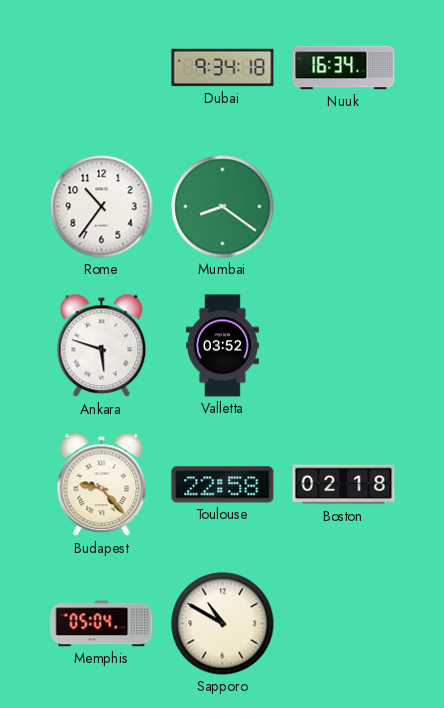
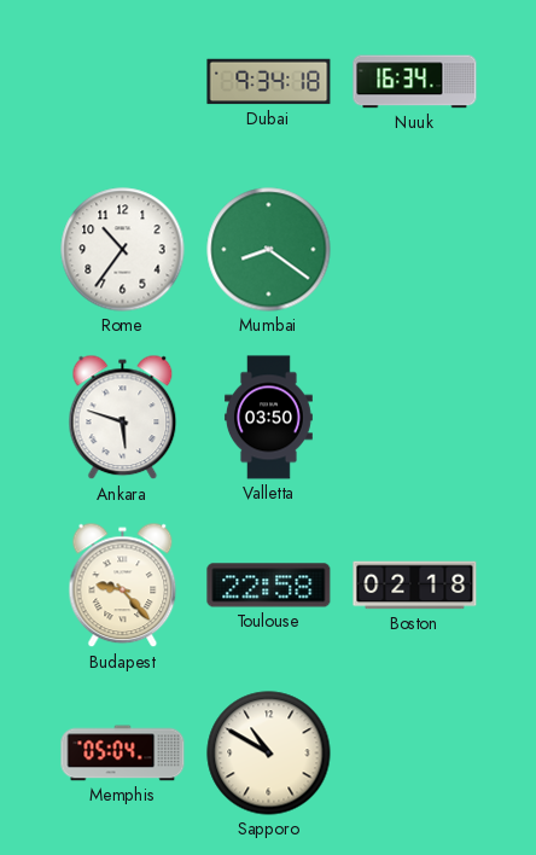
Valletta: 03:52 -> 03:50
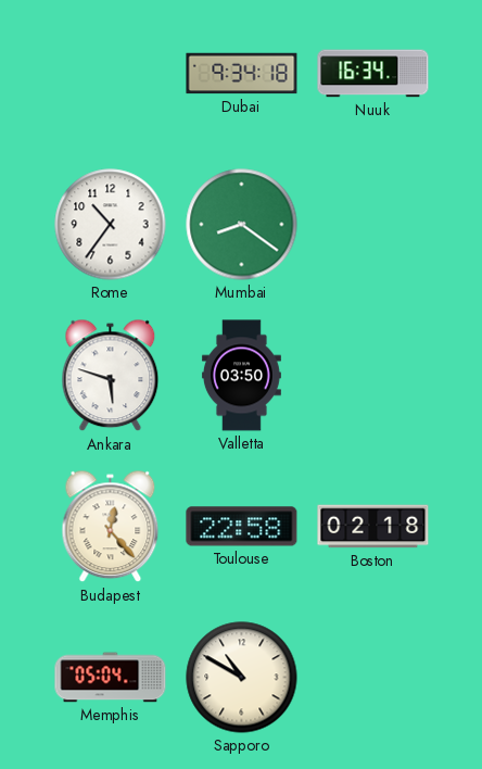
Budapest: 9:23 -> 12:23
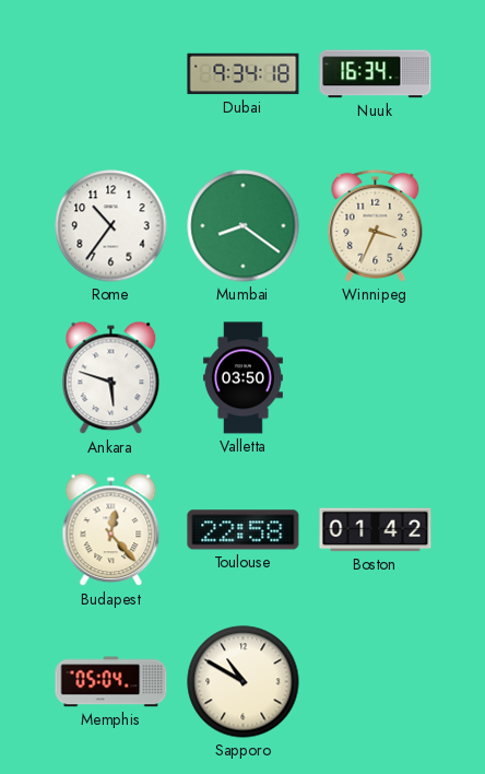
Winnipeg: none -> 3:34
Boston: 02:18 -> 01:42
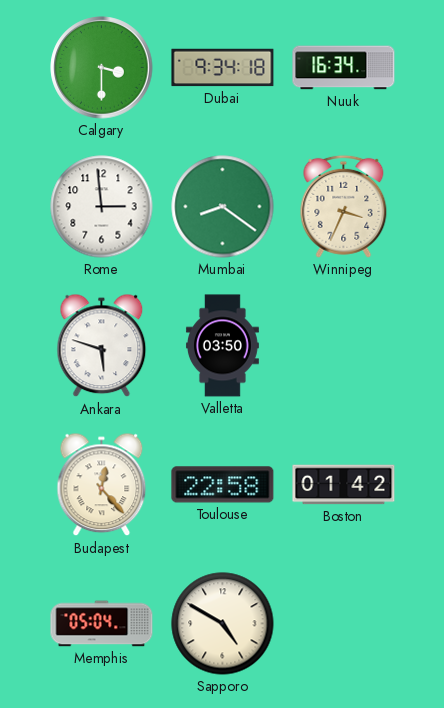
Calgary: none -> 3:30
Rome: 10:36 -> 2:59
Sapporo: 10:50 -> 4:50
